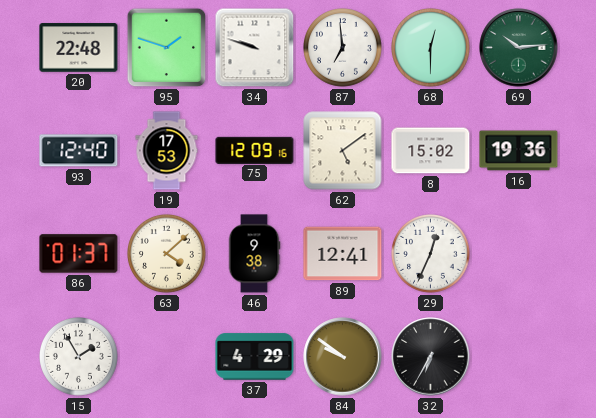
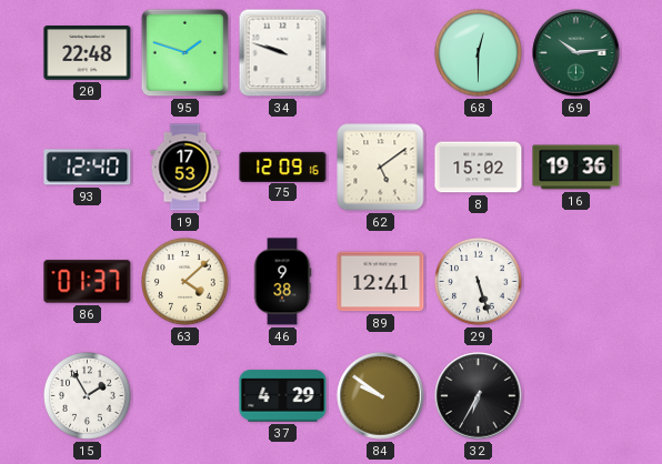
87: 6:59 -> none
29: 12:34 -> 5:27
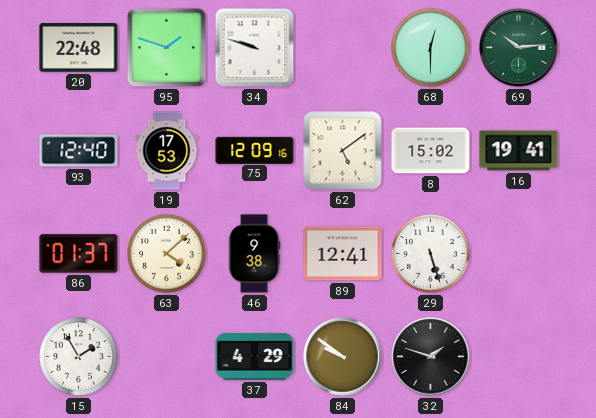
16: 19:36 -> 19:41
32: 6:35 -> 1:48
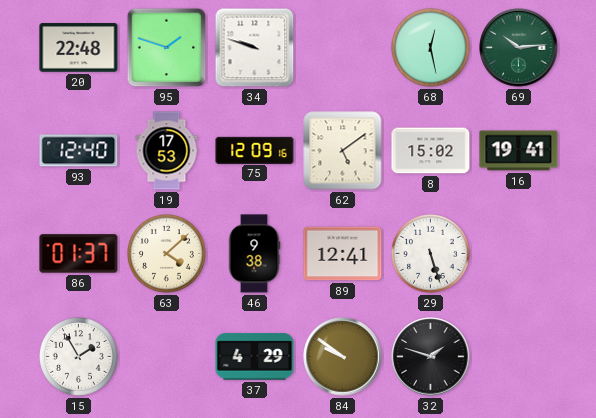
68: 12:30 -> 12:28
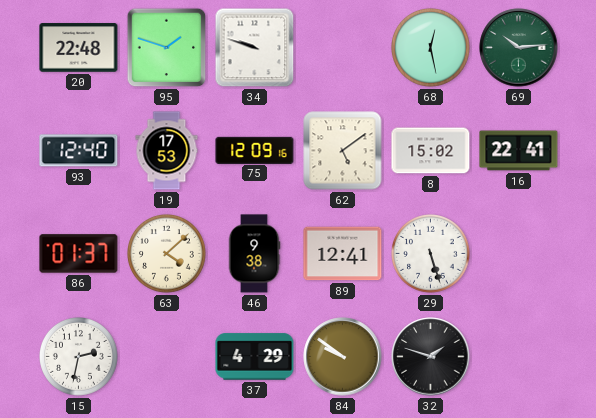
16: 19:41 -> 22:41
15: 1:55 -> 2:32
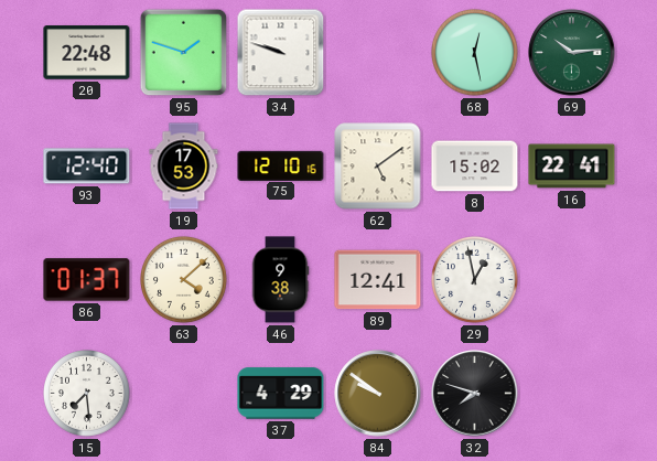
75: 12:09 -> 12:10
29: 5:27 -> 12:58
15: 2:32 -> 7:29
32: 1:48 -> 7:48
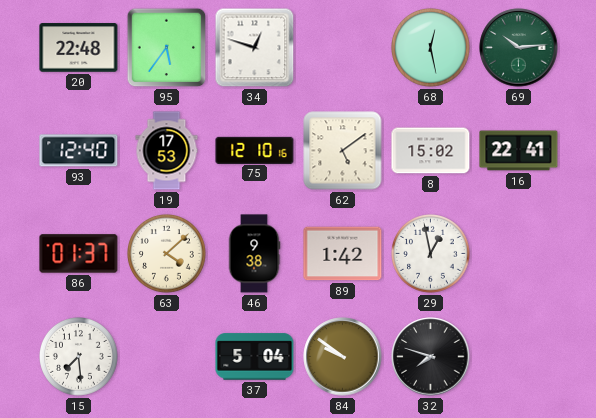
95: 1:48 -> 5:36
34: 9:48 -> 12:48
89: 12:41 -> 1:42
37: 4:29 -> 5:04
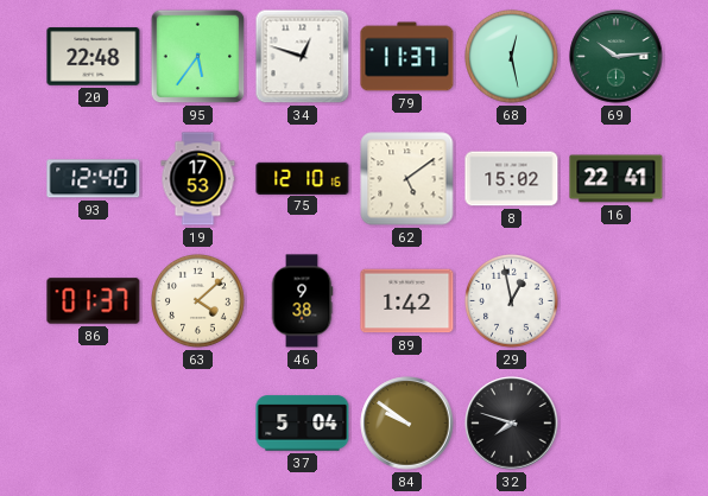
79: none -> 11:37
15: 7:29 -> none
